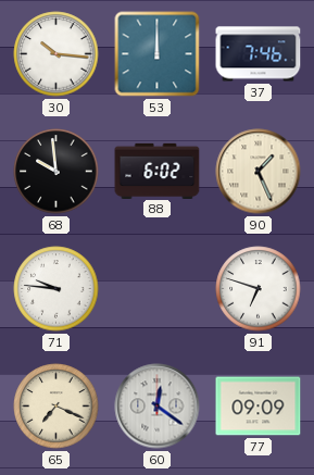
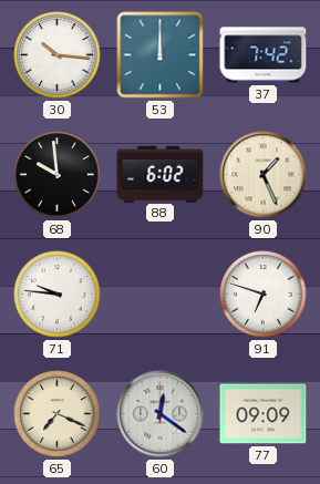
37: 7:46 -> 7:42
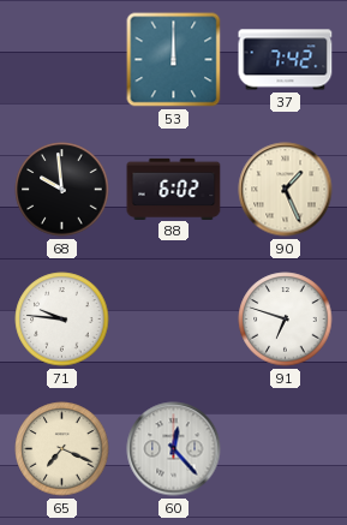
30: 10:16 -> none
60: 12:21 -> 12:23
77: 09:09 -> none
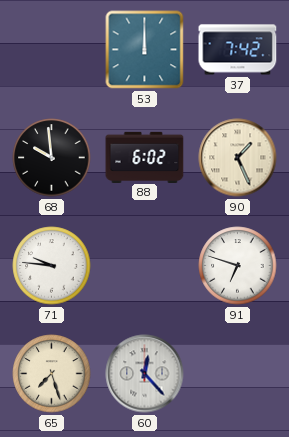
65: 7:19 -> 7:27
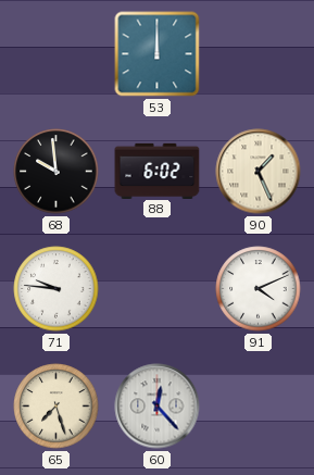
37: 7:42 -> none
91: 6:48 -> 4:11
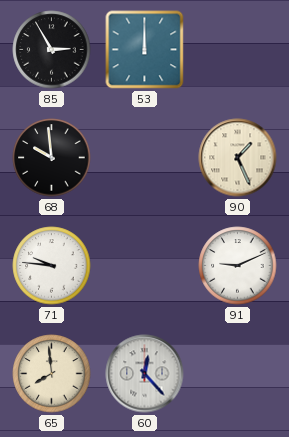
85: none -> 2:55
88: 6:02 -> none
91: 4:11 -> 9:11
65: 7:27 -> 7:59
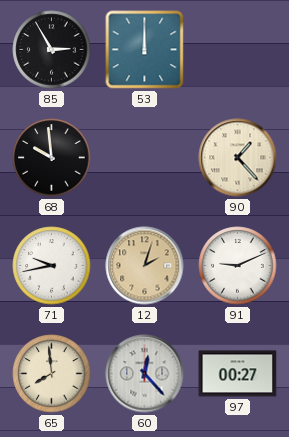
90: 1:26 -> 1:23
71: 9:46 -> 9:43
12: none -> 2:03
97: none -> 00:27
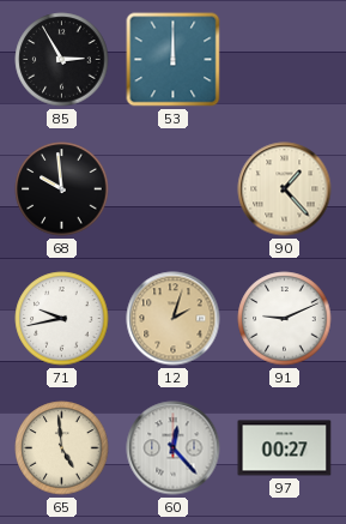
65: 7:59 -> 4:59
